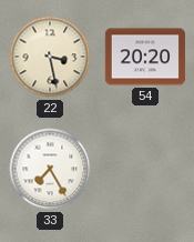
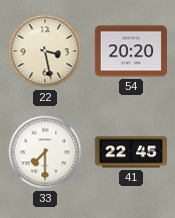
33: 7:25 -> 7:30
41: none -> 22:45
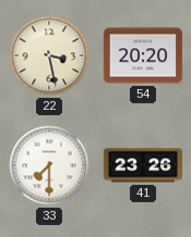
41: 22:45 -> 23:26
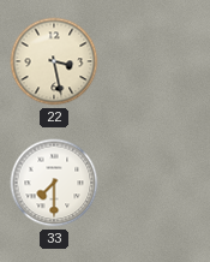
54: 20:20 -> none
41: 23:26 -> none
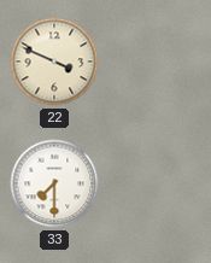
22: 3:28 -> 3:49
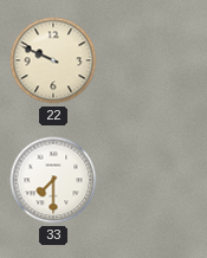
22: 3:49 -> 9:49
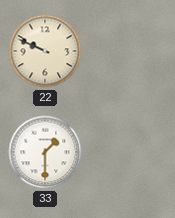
33: 7:30 -> 1:30
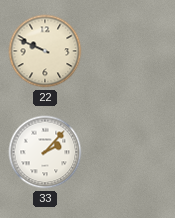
33: 1:30 -> 2:07
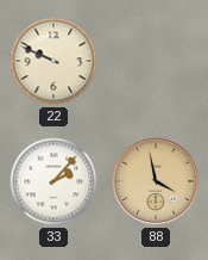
88: none -> 3:58
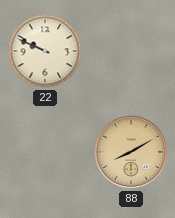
33: 2:07 -> none
88: 3:58 -> 8:10
